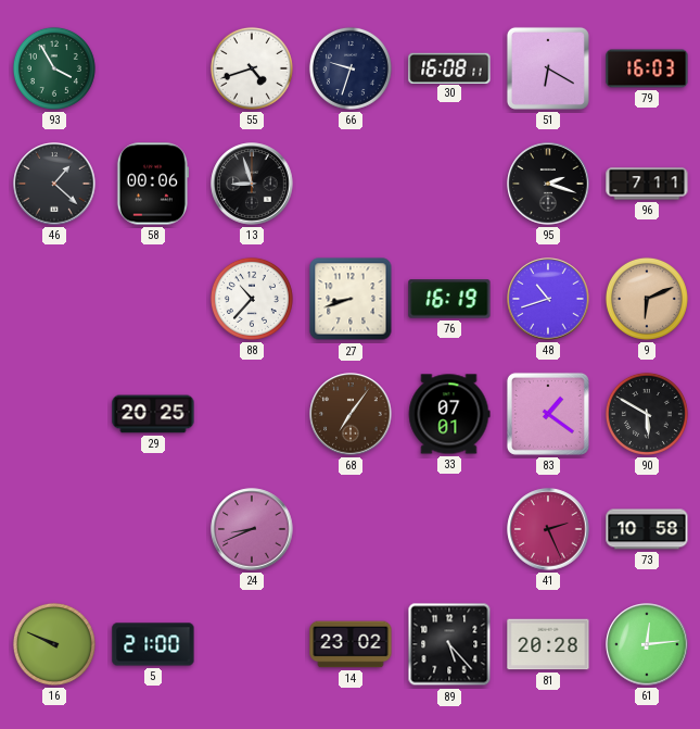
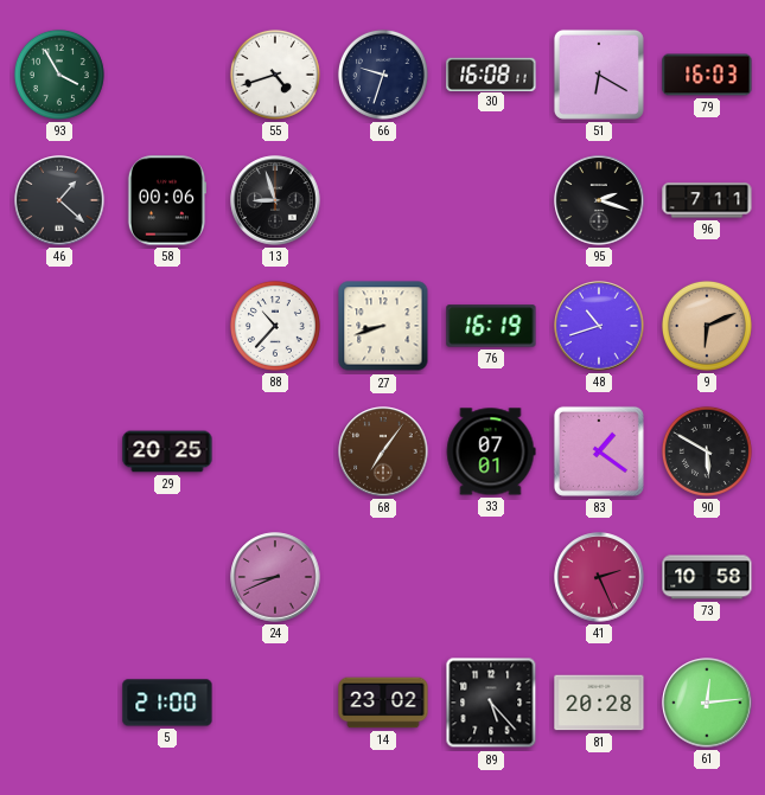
16: 9:49 -> none
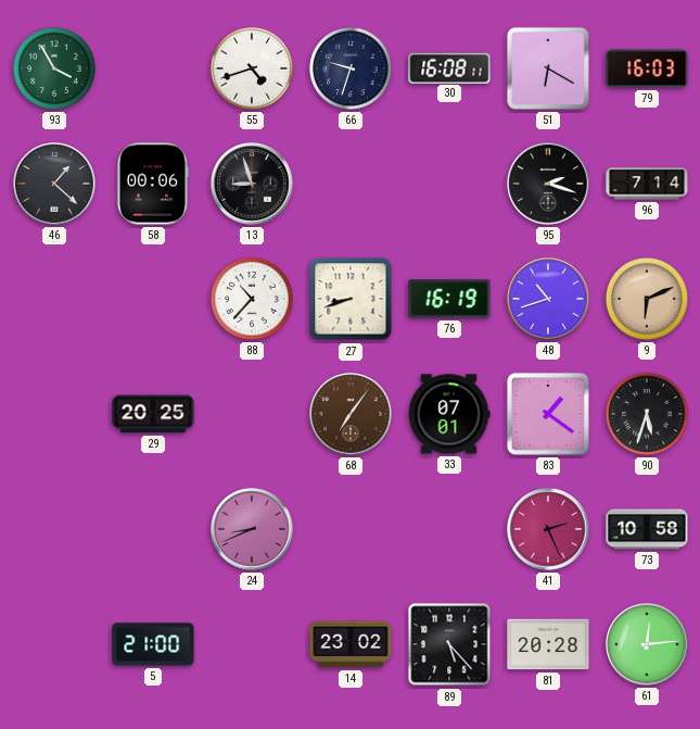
96: 7:11 -> 7:14
90: 5:50 -> 5:33
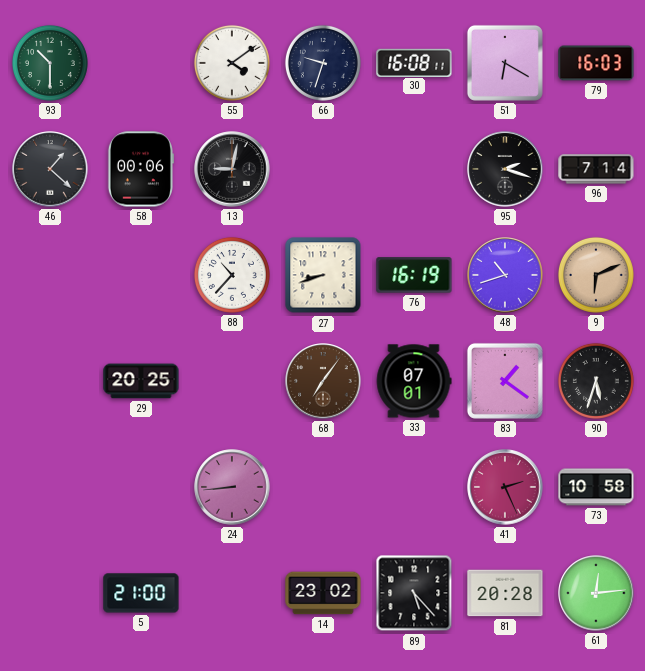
93: 3:55 -> 10:30
55: 4:42 -> 4:09
13: 8:57 -> 9:02
24: 8:41 -> 8:44
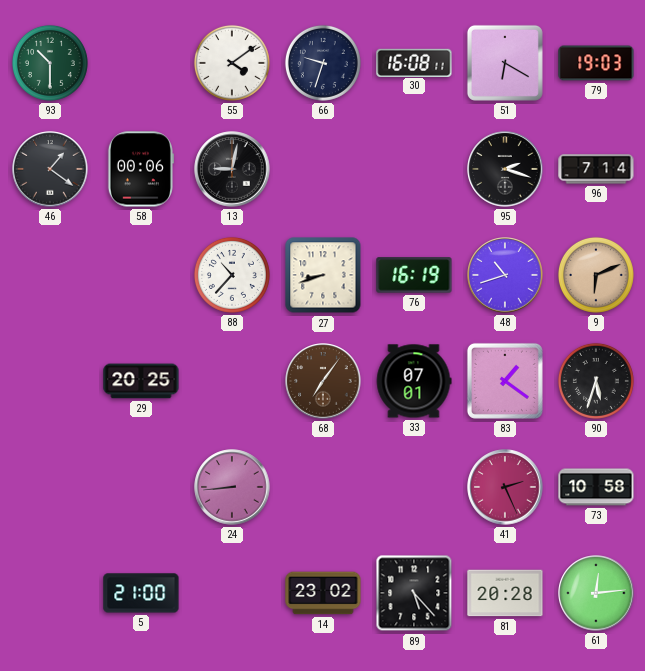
79: 16:03 -> 19:03
46: 1:22 -> 1:21
